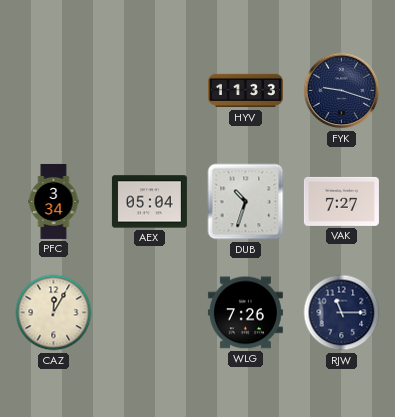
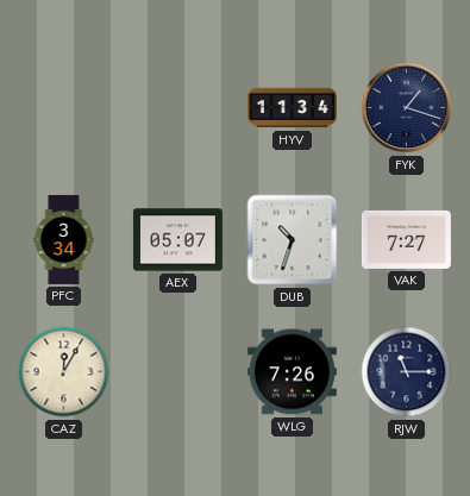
HYV: 11:33 -> 11:34
FYK: 9:18 -> 1:18
AEX: 05:04 -> 05:07
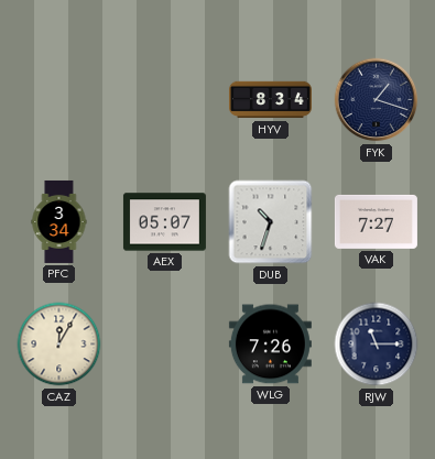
HYV: 11:34 -> 8:34
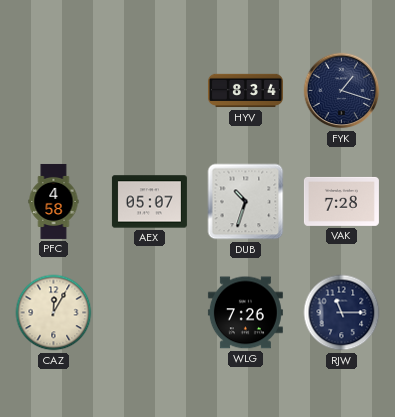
PFC: 3:34 -> 4:58
VAK: 7:27 -> 7:28
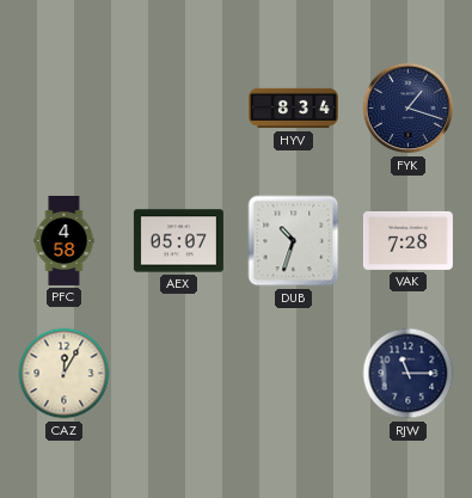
WLG: 7:26 -> none
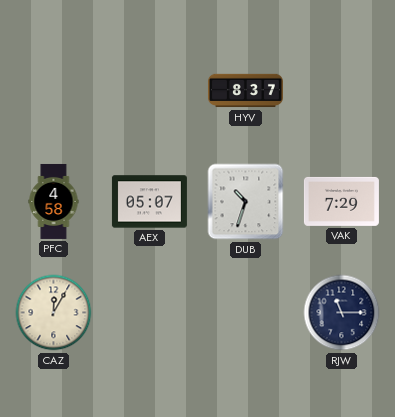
HYV: 8:34 -> 8:37
FYK: 1:18 -> none
VAK: 7:28 -> 7:29
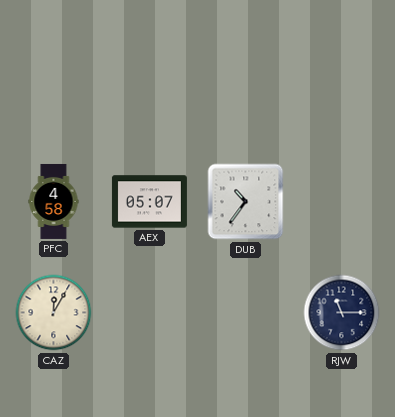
HYV: 8:37 -> none
DUB: 10:33 -> 10:36
VAK: 7:29 -> none
